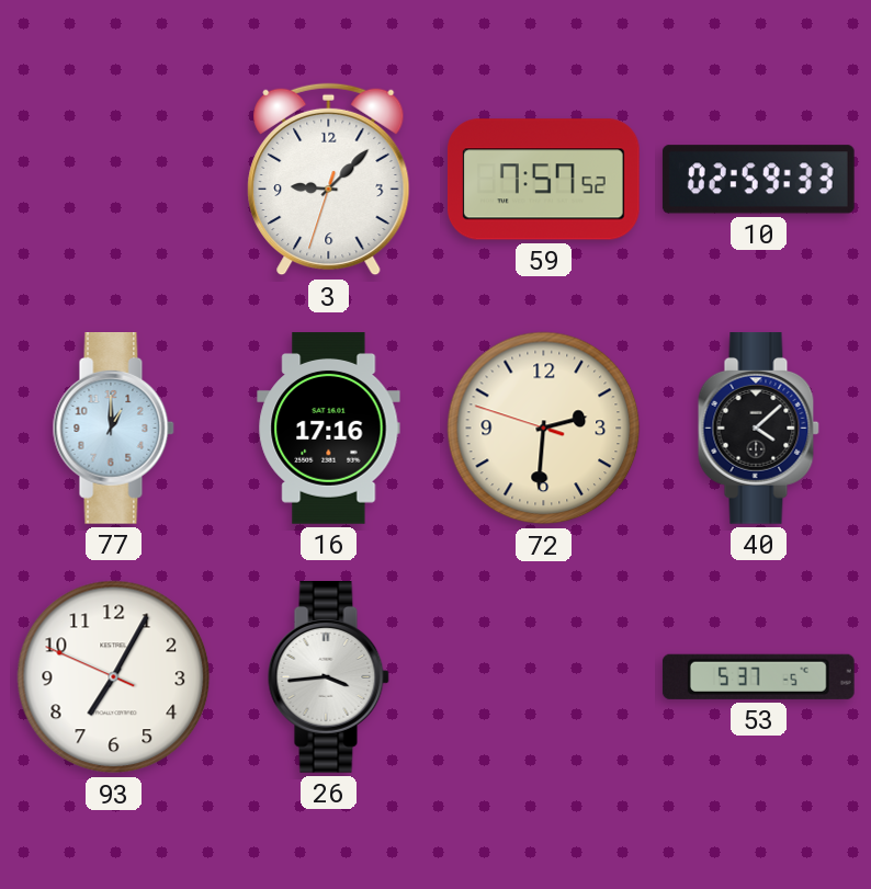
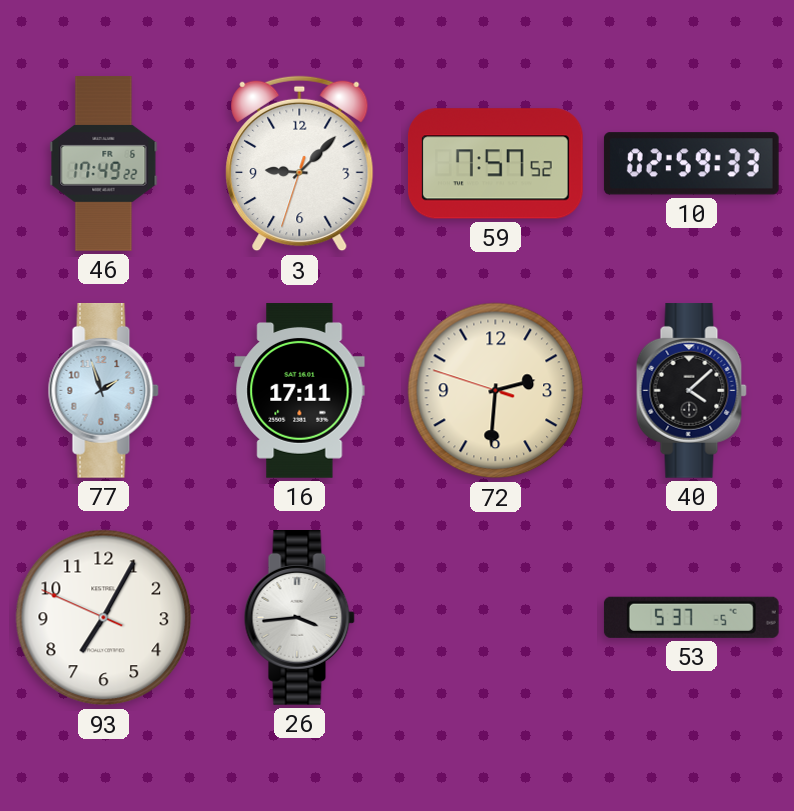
46: none -> 17:49
77: 1:00 -> 1:57
16: 17:16 -> 17:11
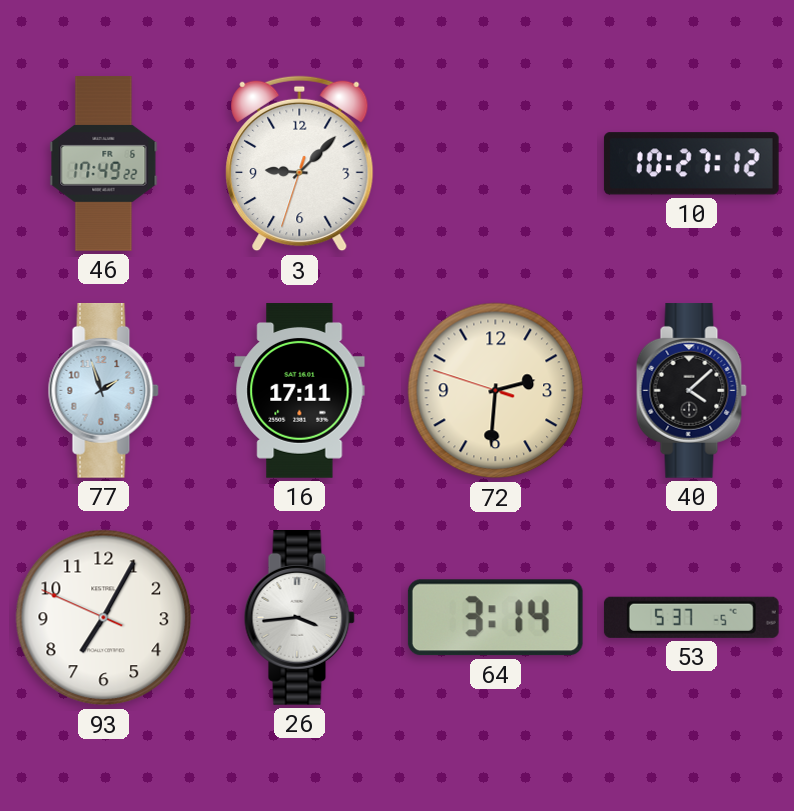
59: 7:57 -> none
10: 02:59 -> 10:27
64: none -> 3:14
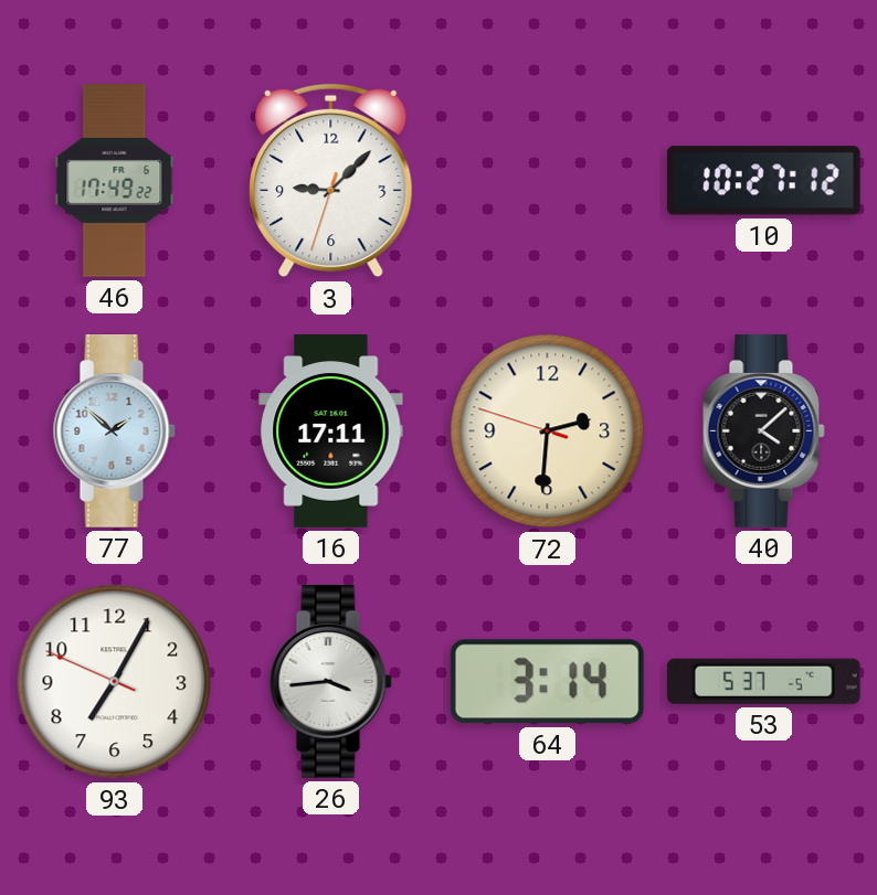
77: 1:57 -> 1:52
